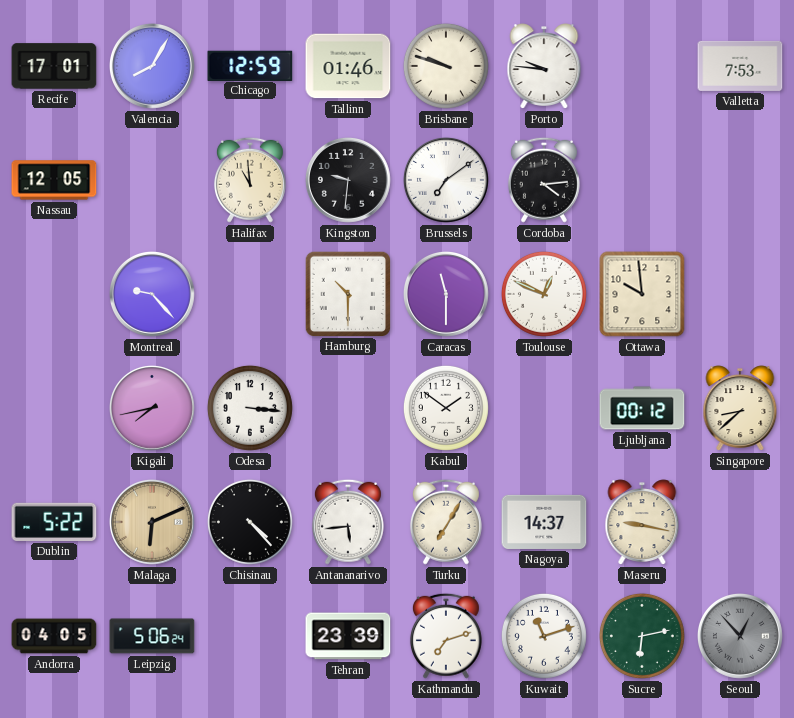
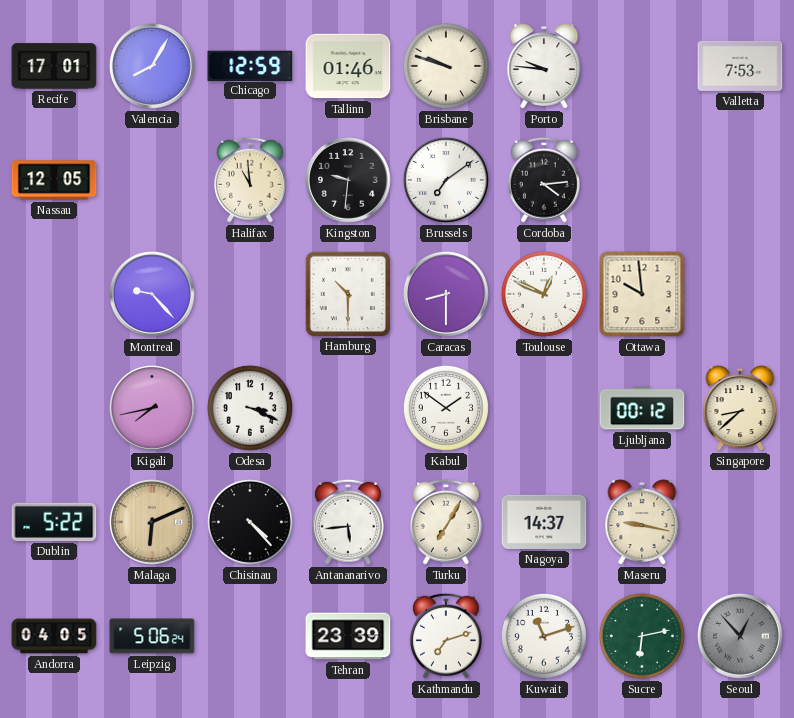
Caracas: 11:30 -> 8:30
Odesa: 3:16 -> 3:19
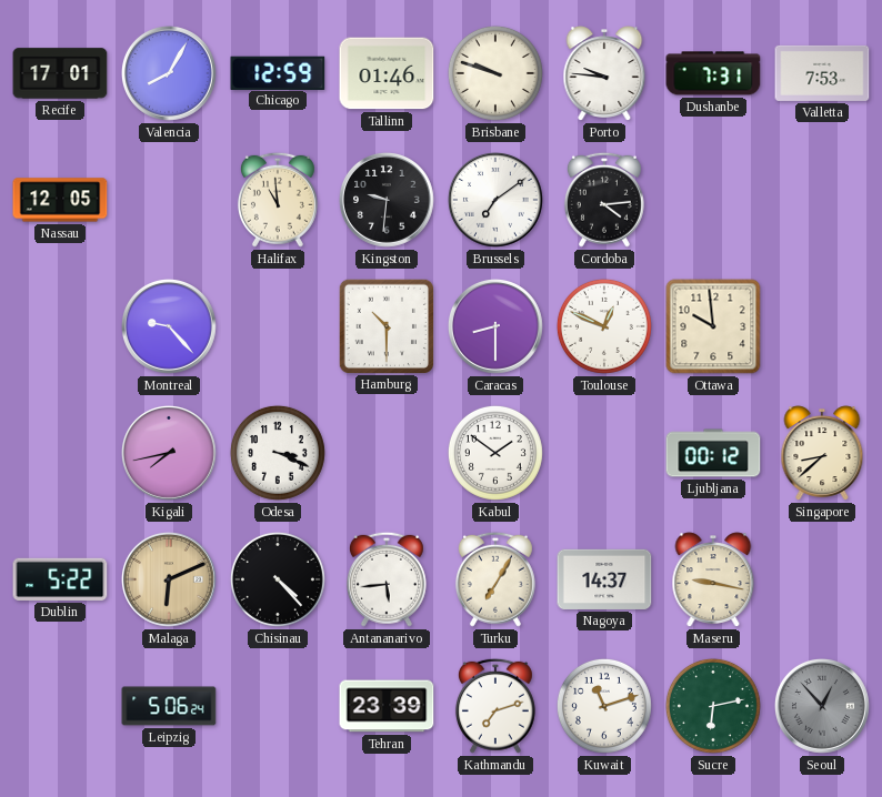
Dushanbe: none -> 7:31
Andorra: 04:05 -> none
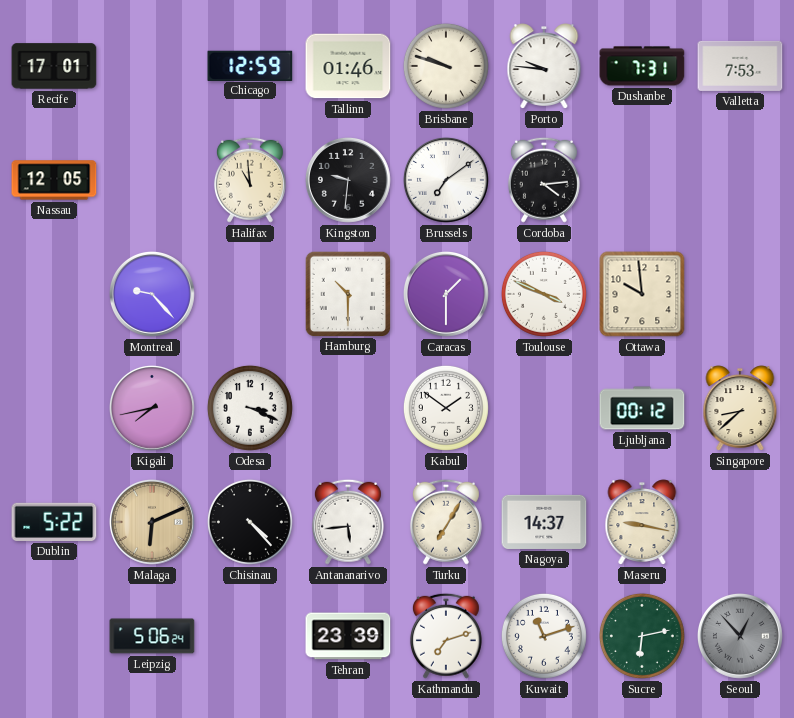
Valencia: 8:05 -> none
Caracas: 8:30 -> 1:30
Toulouse: 12:49 -> 3:49
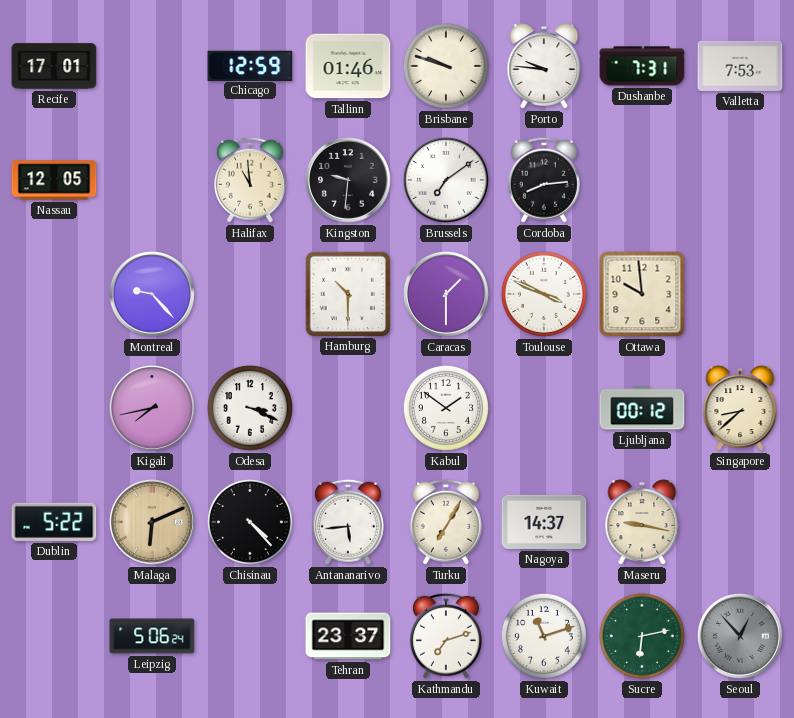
Cordoba: 4:14 -> 8:14
Tehran: 23:39 -> 23:37
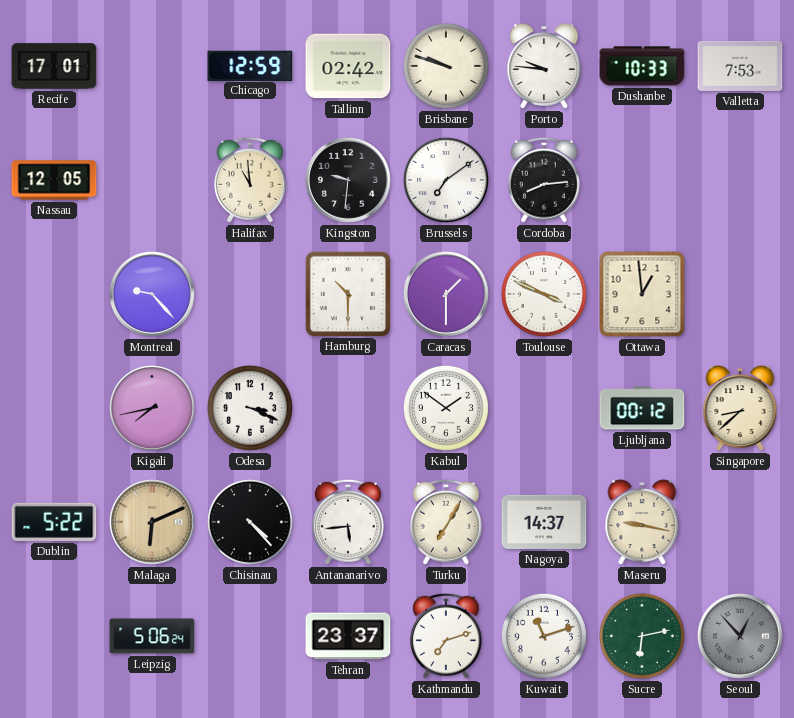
Tallinn: 01:46 -> 02:42
Dushanbe: 7:31 -> 10:33
Ottawa: 9:59 -> 12:59
